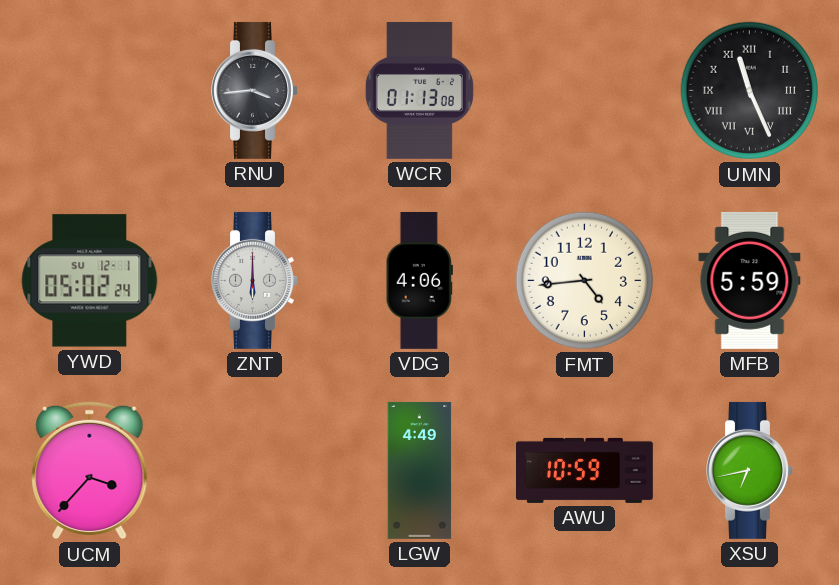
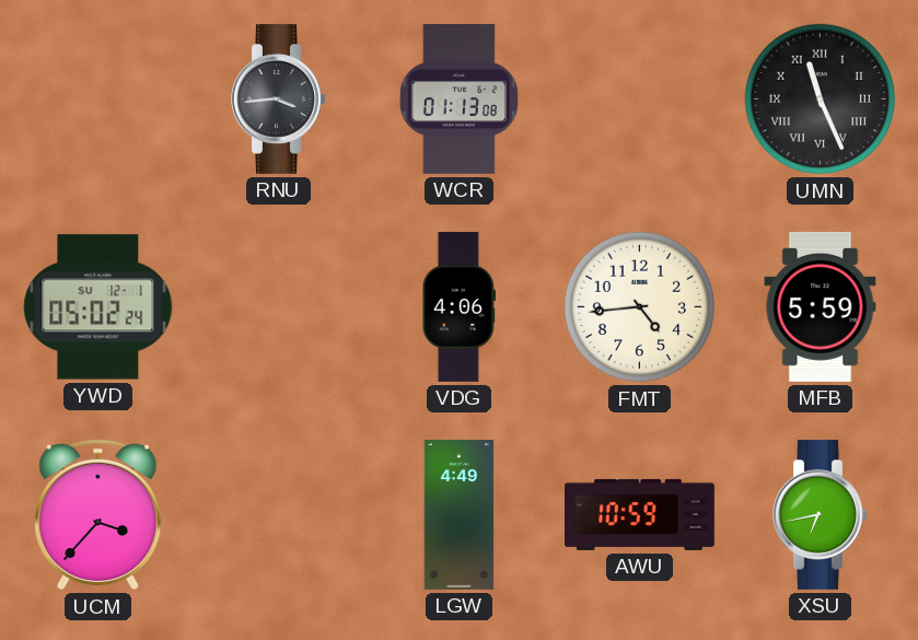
ZNT: 6:00 -> none
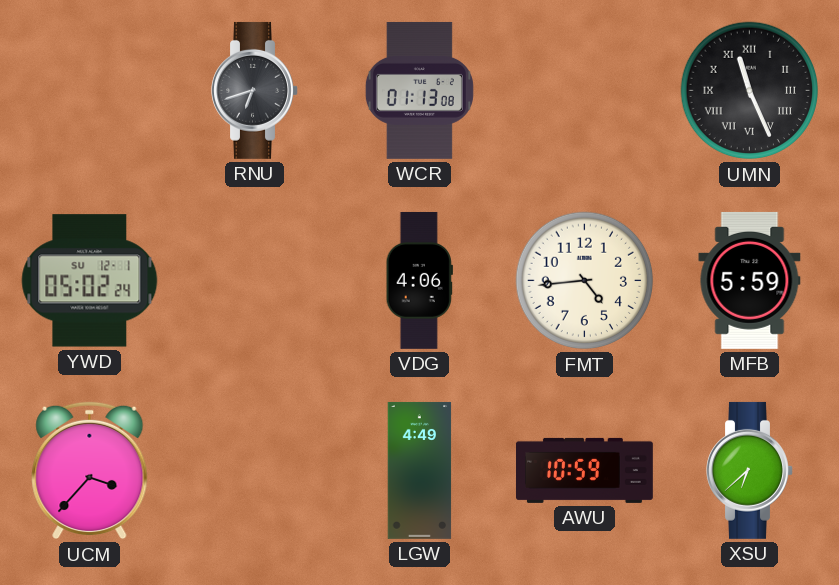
RNU: 3:44 -> 6:42
XSU: 6:43 -> 6:38
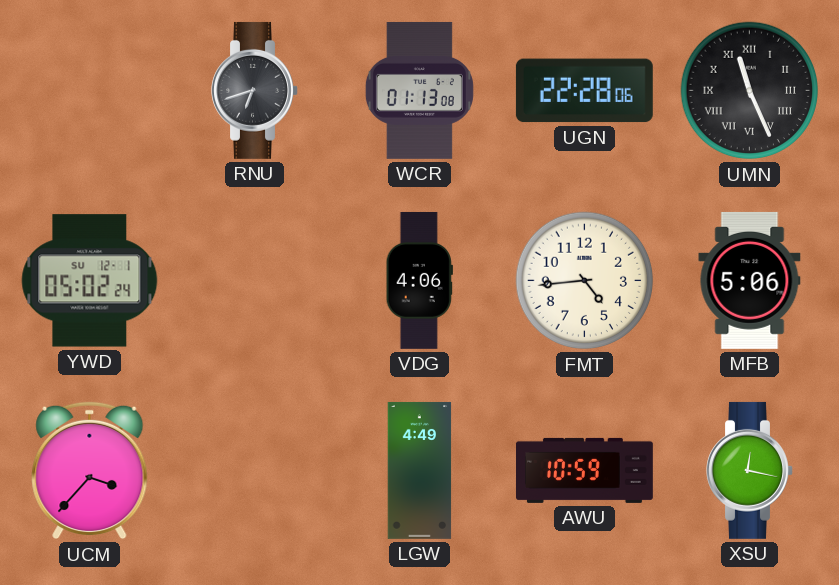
UGN: none -> 22:28
MFB: 5:59 -> 5:06
XSU: 6:38 -> 12:17
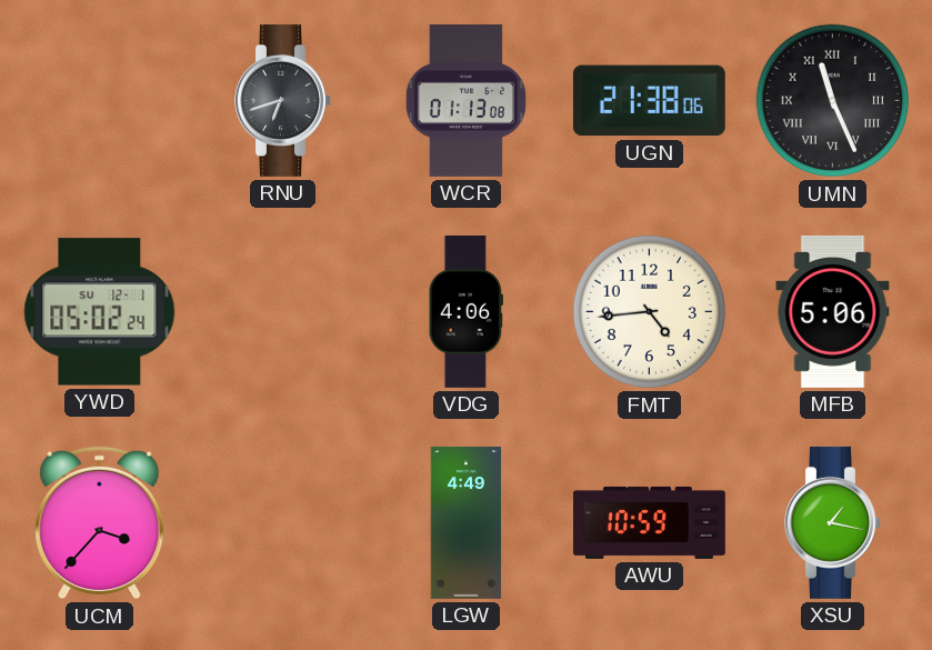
UGN: 22:28 -> 21:38
XSU: 12:17 -> 1:17
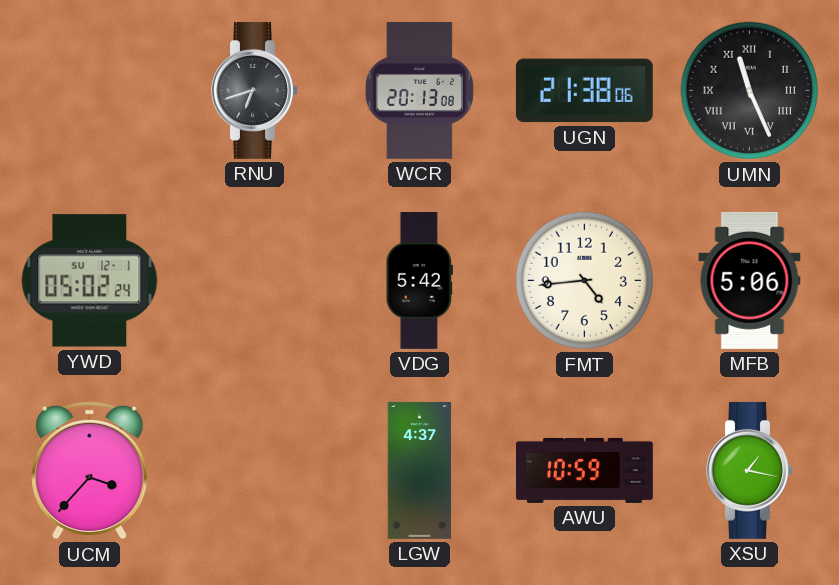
WCR: 01:13 -> 20:13
VDG: 4:06 -> 5:42
LGW: 4:49 -> 4:37
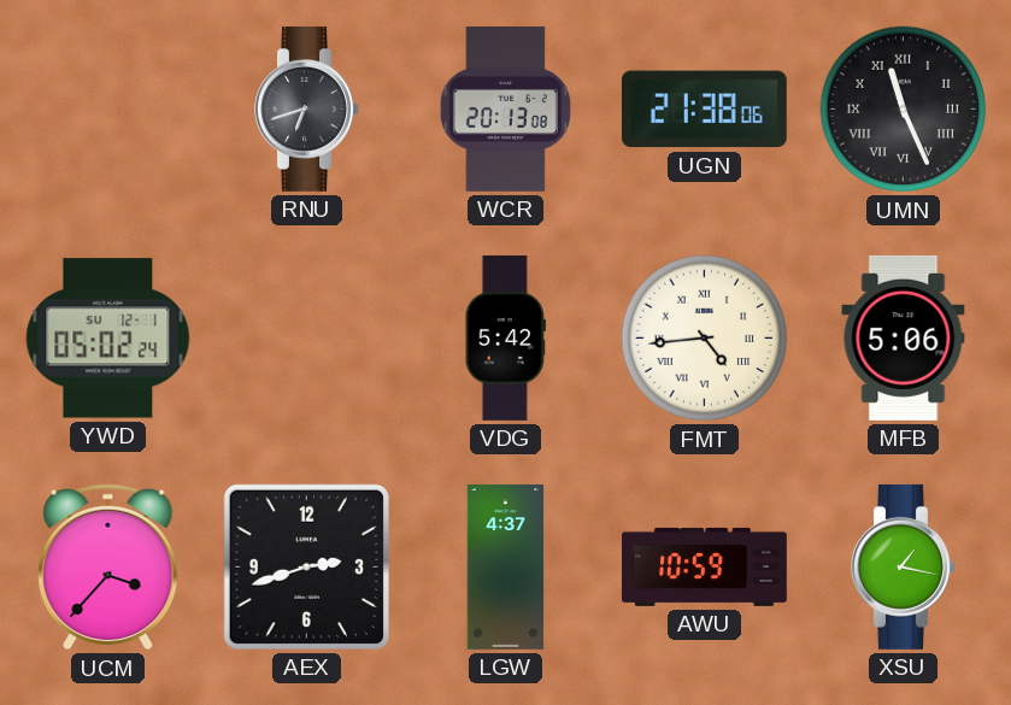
FMT numerals: Arabic -> Roman
AEX: none -> 2:42
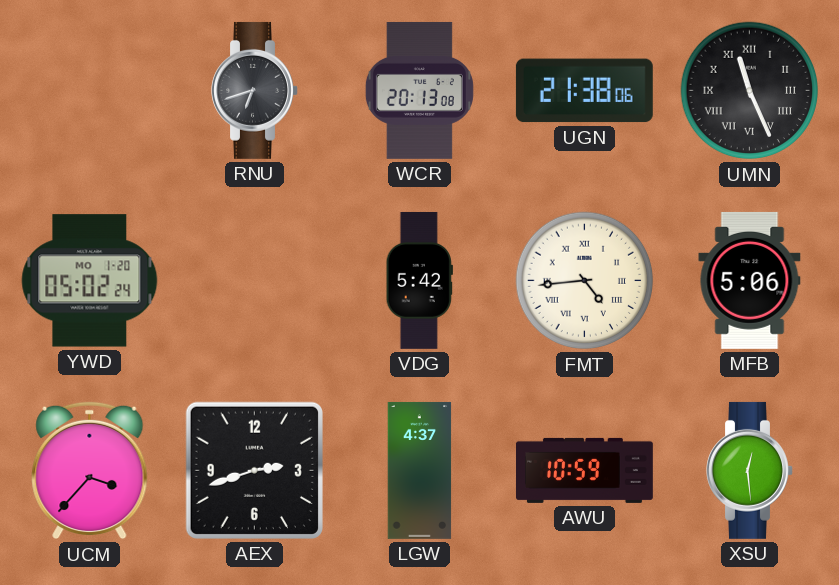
YWD date: SU 12-1 -> MO 1-20
XSU: 1:17 -> 12:29
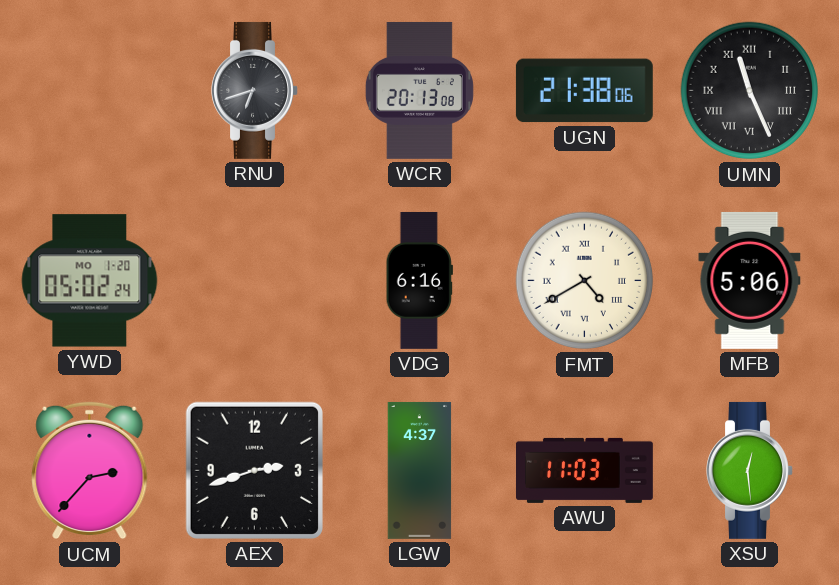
VDG: 5:42 -> 6:16
FMT: 4:44 -> 4:40
UCM: 3:37 -> 2:37
AWU: 10:59 -> 11:03
